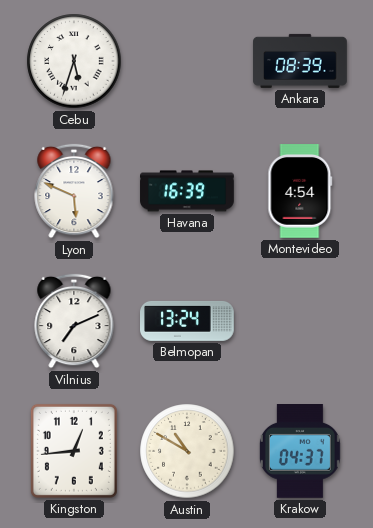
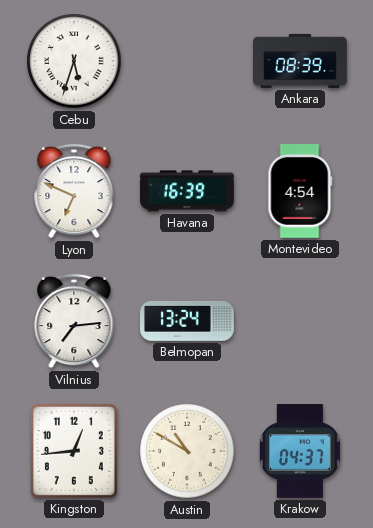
Lyon: 5:49 -> 6:49
Vilnius: 7:11 -> 7:14
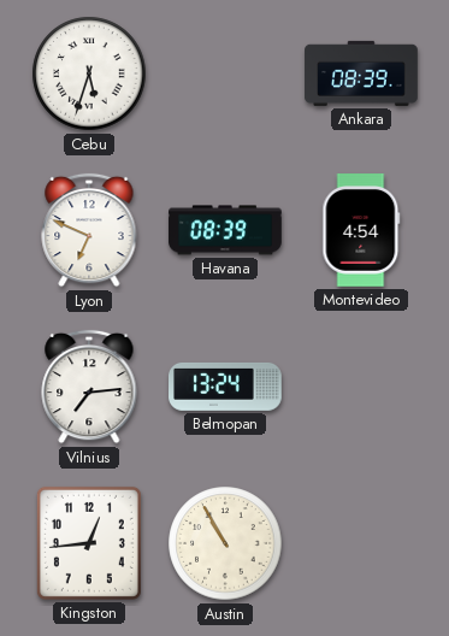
Havana: 16:39 -> 08:39
Austin: 10:50 -> 10:55
Krakow: 04:37 -> none
